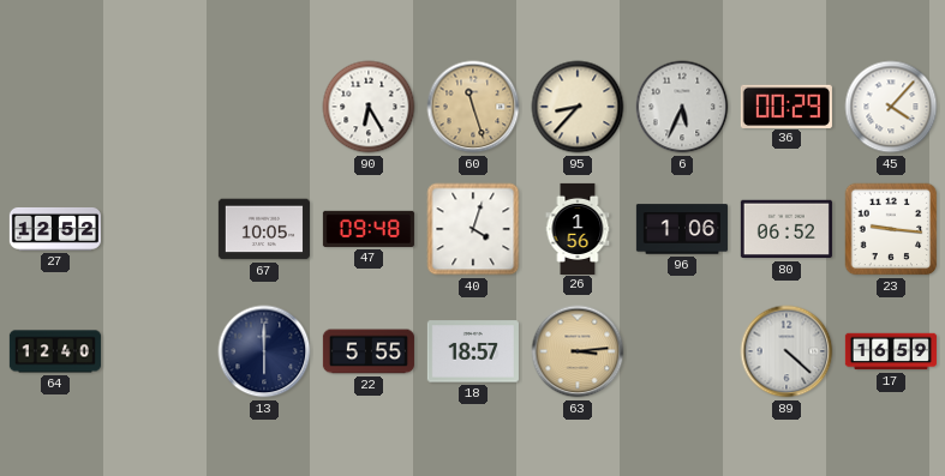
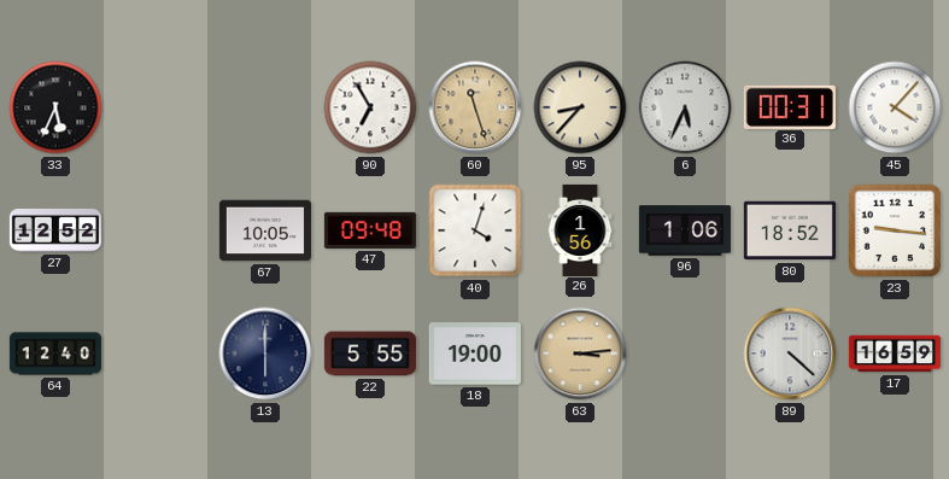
33: none -> 5:34
90: 6:25 -> 6:55
36: 00:29 -> 00:31
80: 06:52 -> 18:52
18: 18:57 -> 19:00
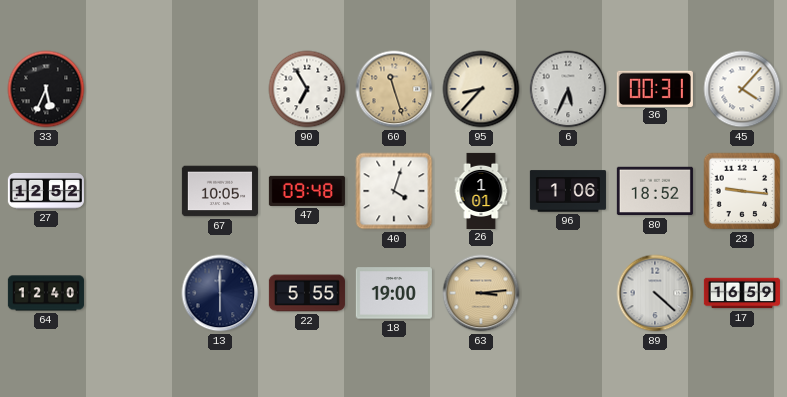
26: 1:56 -> 1:01
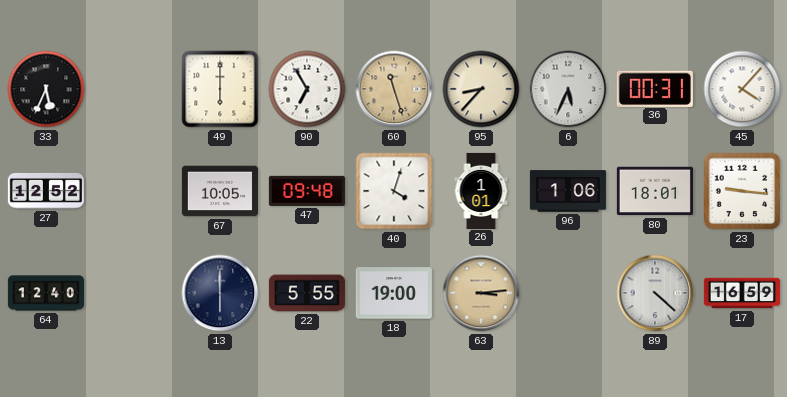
49: none -> 6:00
80: 18:52 -> 18:01
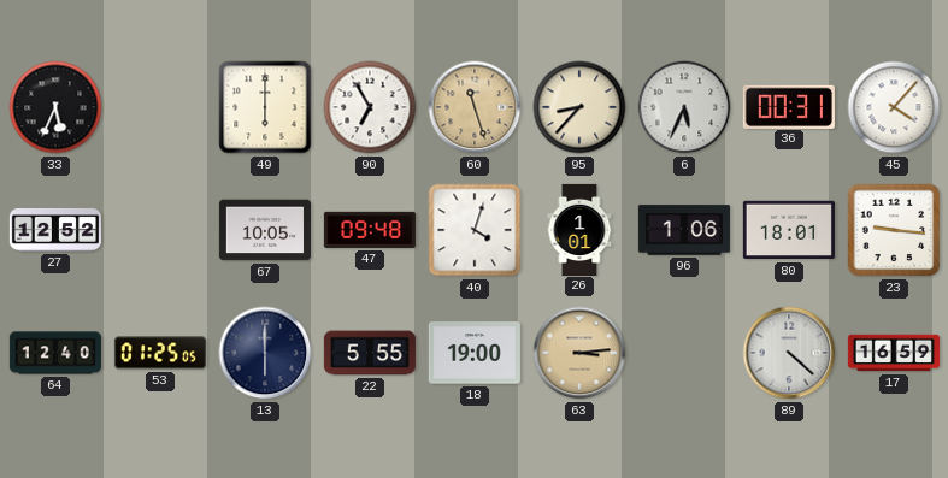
53: none -> 01:25
